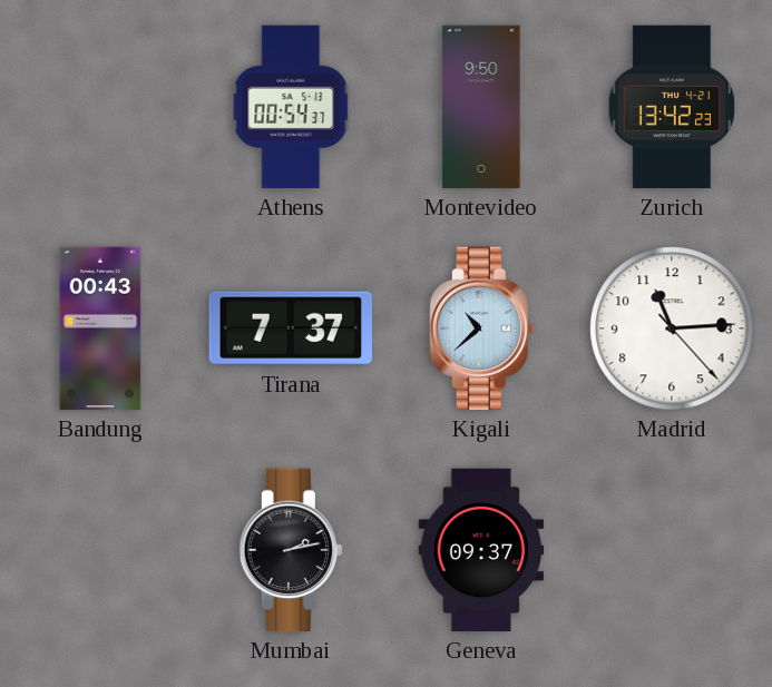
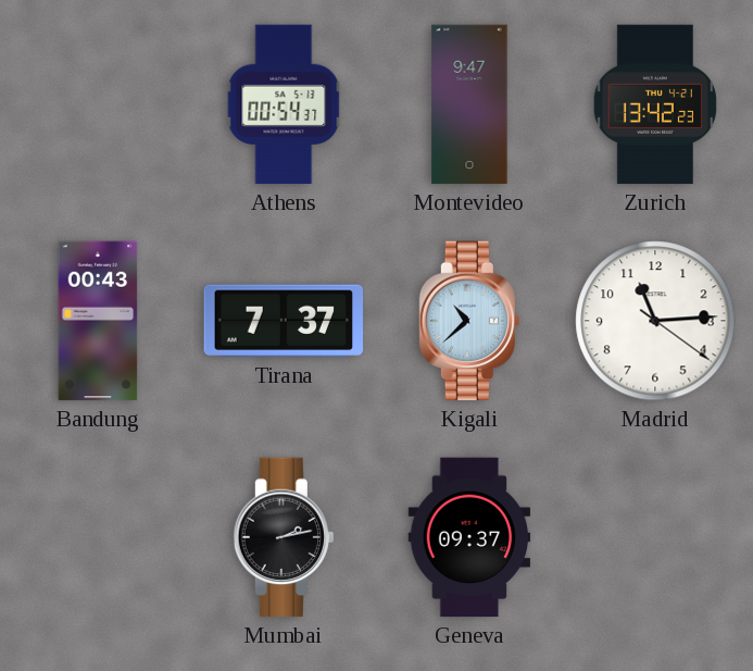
Montevideo: 9:50 -> 9:47
Madrid: 11:14:23 -> 11:14:21
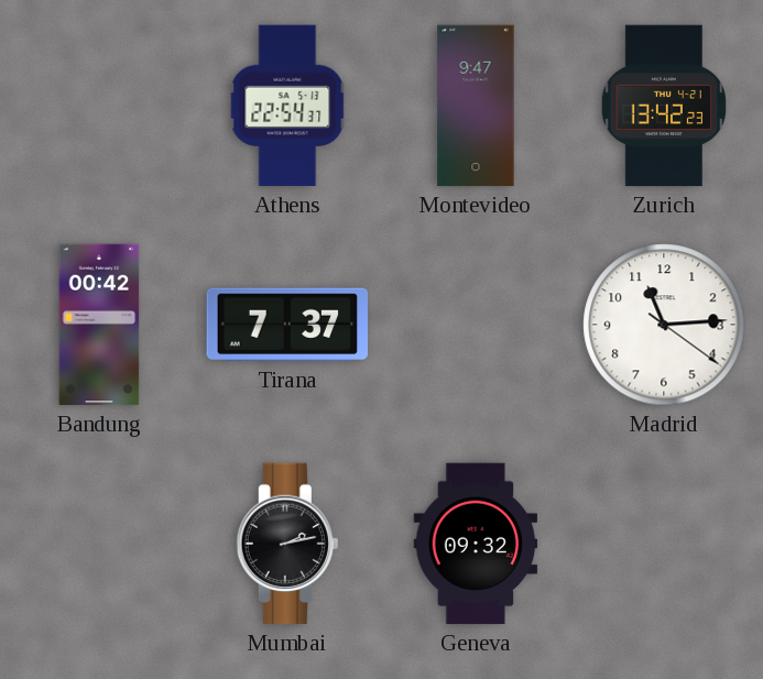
Athens: 00:54 -> 22:54
Bandung: 00:43 -> 00:42
Kigali: 10:38 -> none
Geneva: 09:37 -> 09:32
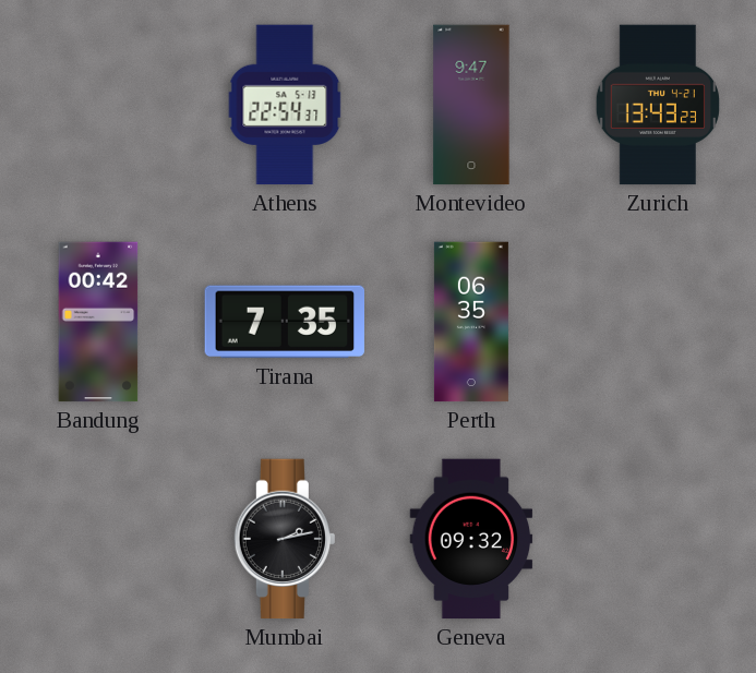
Zurich: 13:42 -> 13:43
Tirana: 7:37 -> 7:35
Perth: none -> 06:35
Madrid: 11:14 -> none
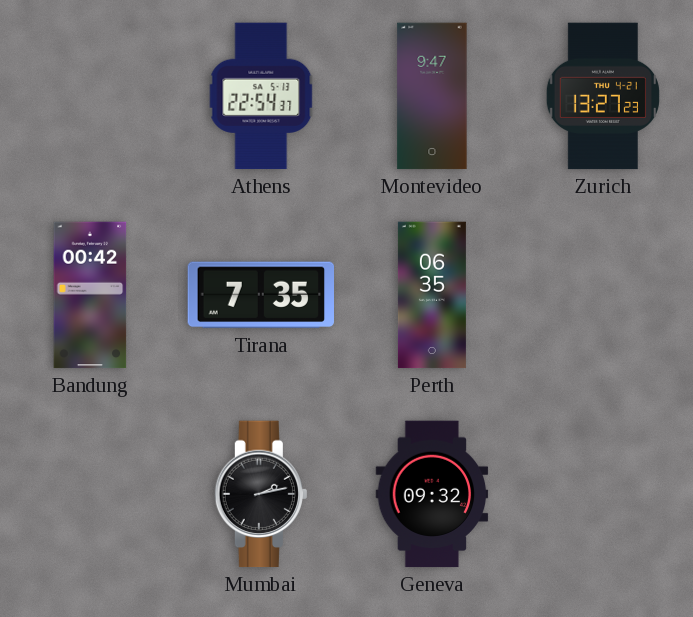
Zurich: 13:43 -> 13:27
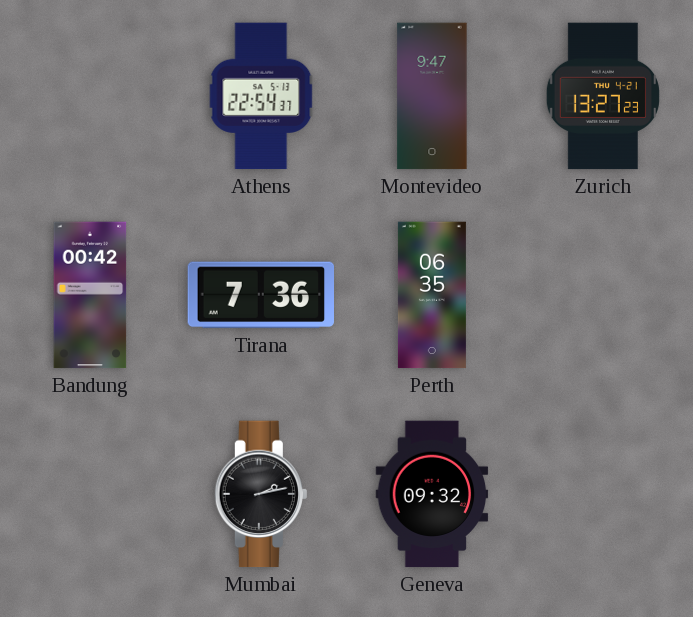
Tirana: 7:35 -> 7:36
